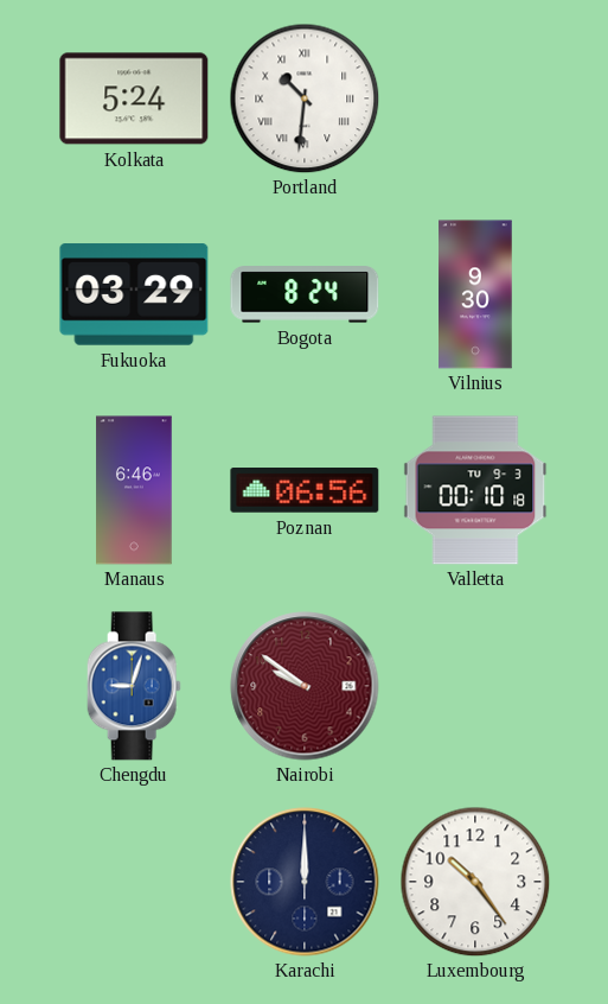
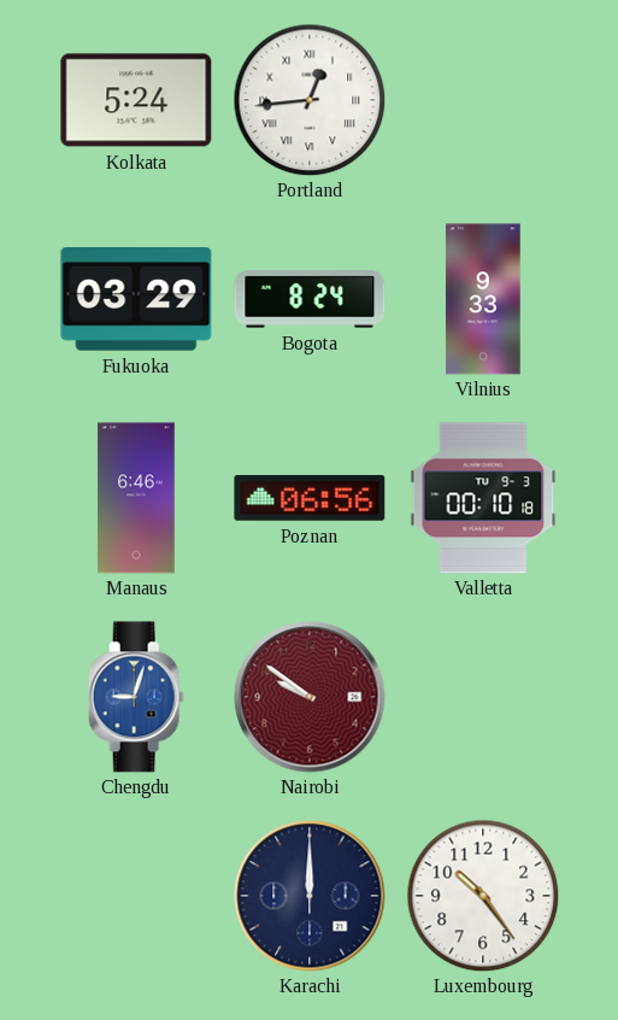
Portland: 10:31 -> 12:44
Vilnius: 9:30 -> 9:33
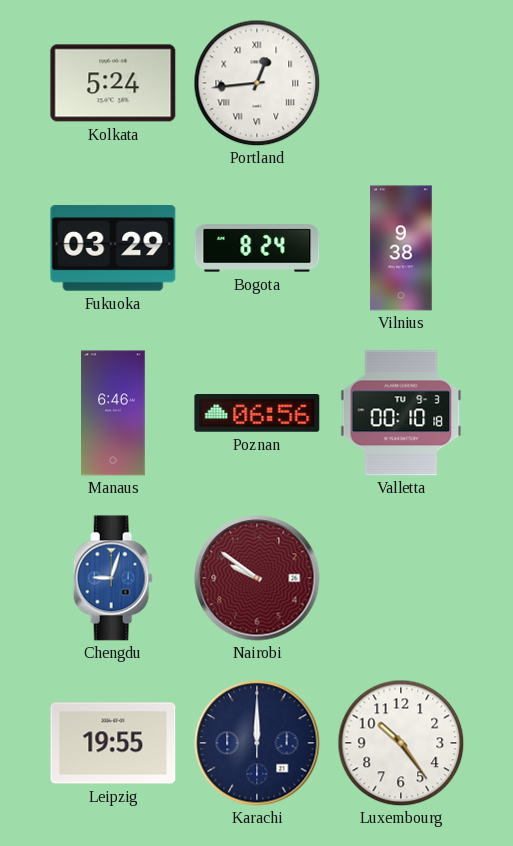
Vilnius: 9:33 -> 9:38
Leipzig: none -> 19:55
